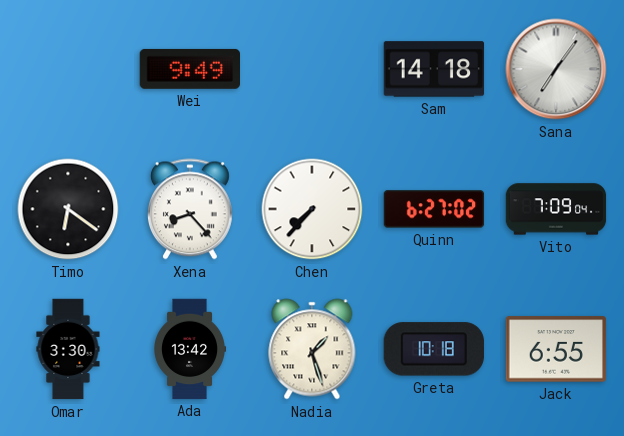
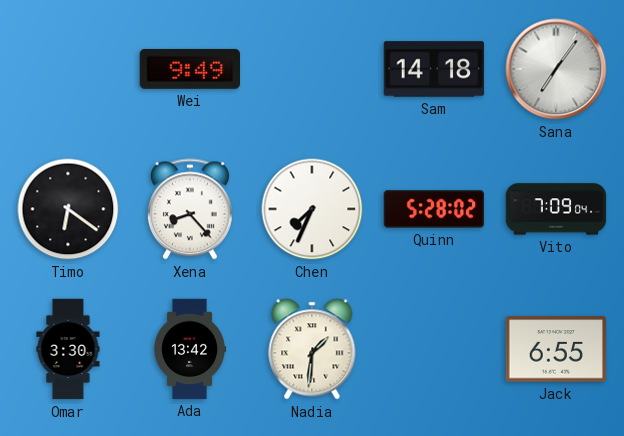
Chen: 7:37 -> 7:34
Quinn: 6:27 -> 5:28
Nadia: 1:27 -> 1:31
Greta: 10:18 -> none
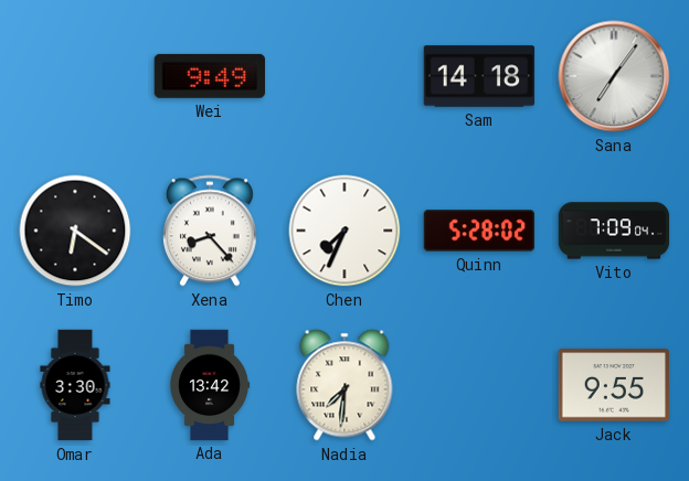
Nadia: 1:31 -> 7:31
Jack: 6:55 -> 9:55
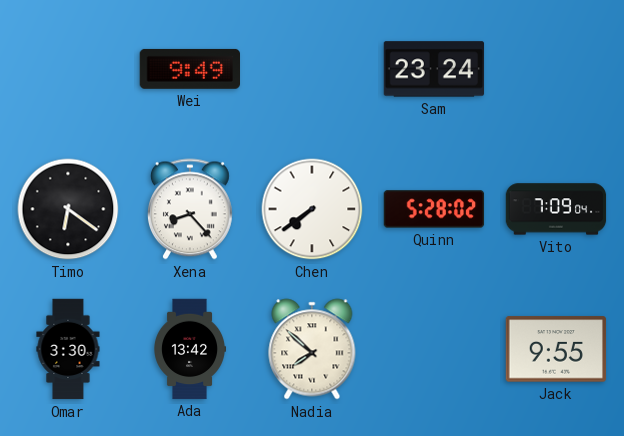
Sam: 14:18 -> 23:24
Sana: 7:06 -> none
Chen: 7:34 -> 7:39
Nadia: 7:31 -> 7:52
